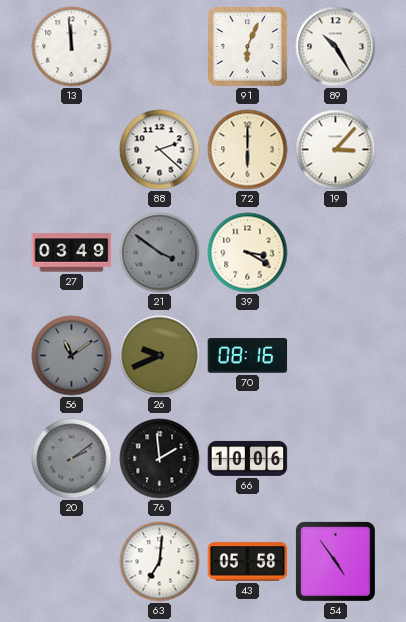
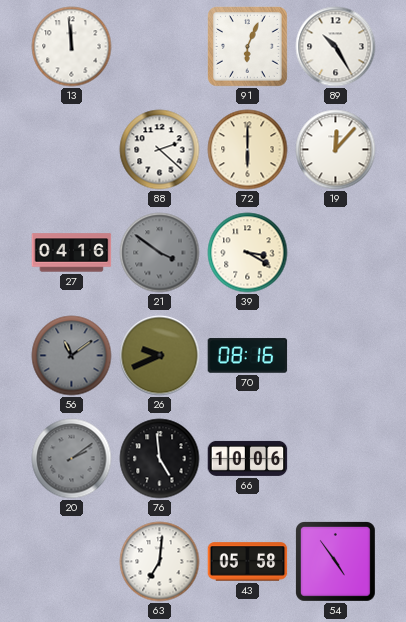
19: 3:07 -> 12:07
27: 03:49 -> 04:16
76: 1:59 -> 4:59
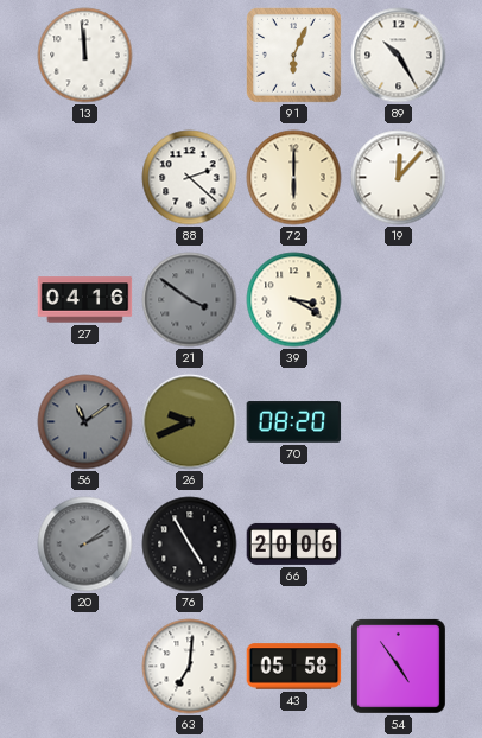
70: 08:16 -> 08:20
76: 4:59 -> 4:55
66: 10:06 -> 20:06
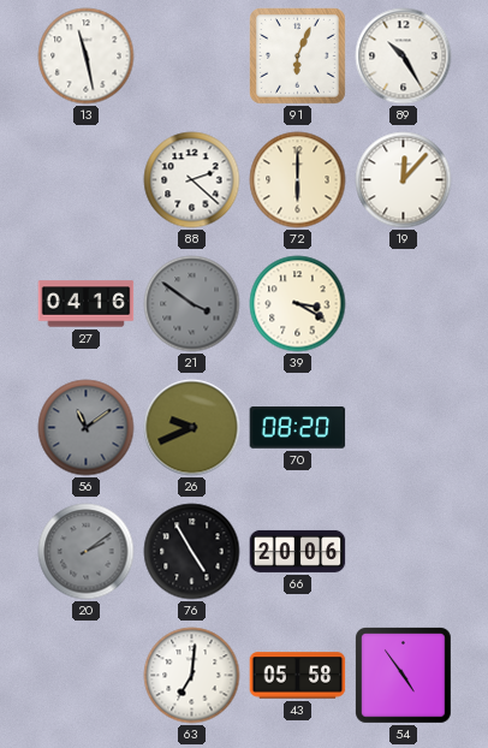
13: 11:59 -> 11:28
